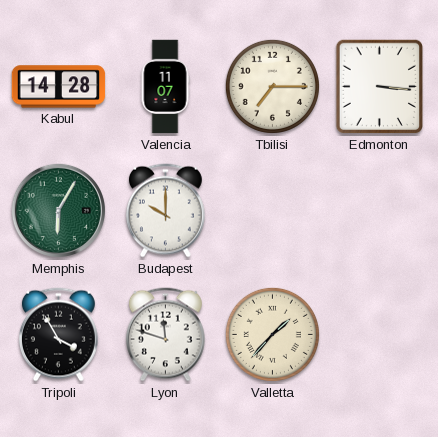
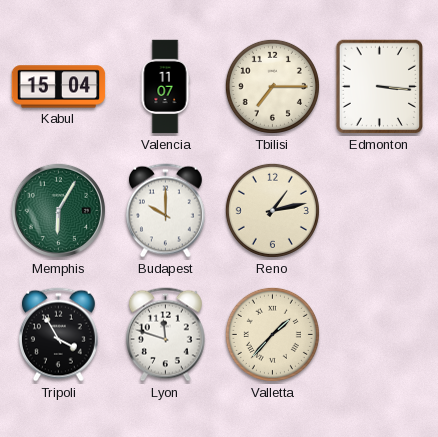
Kabul: 14:28 -> 15:04
Reno: none -> 1:13
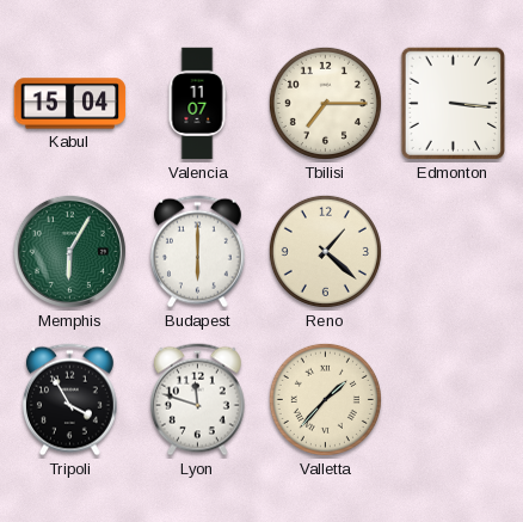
Budapest: 10:00 -> 6:00
Reno: 1:13 -> 1:22
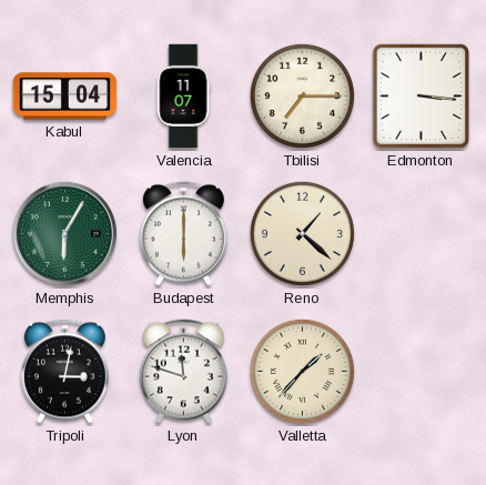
Tripoli: 3:55 -> 3:02
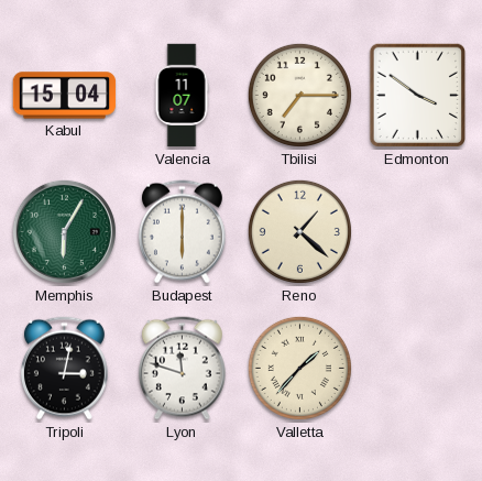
Edmonton: 3:16 -> 3:51
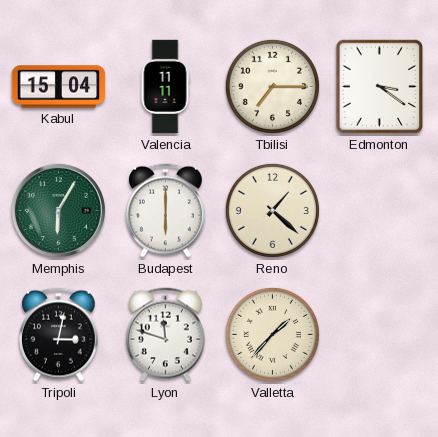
Valencia: 11:07 -> 11:11
Edmonton: 3:51 -> 3:21
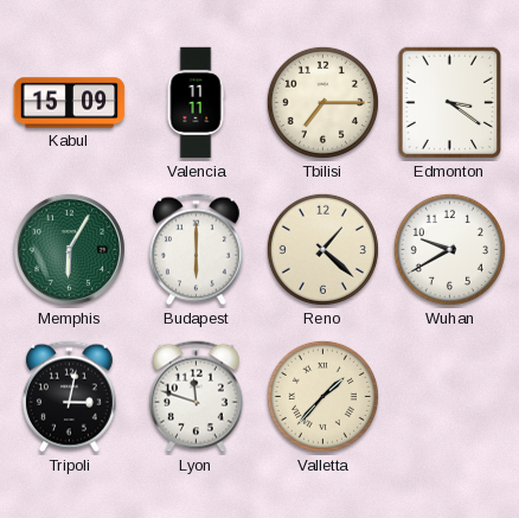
Kabul: 15:04 -> 15:09
Wuhan: none -> 9:40
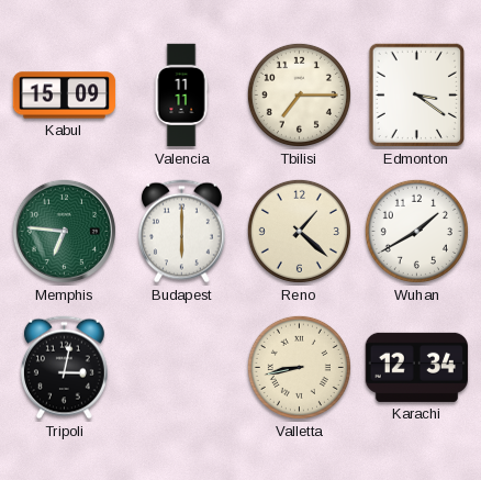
Memphis: 6:05 -> 6:46
Wuhan: 9:40 -> 1:40
Lyon: 11:48 -> none
Valletta: 1:37 -> 8:43
Karachi: none -> 12:34
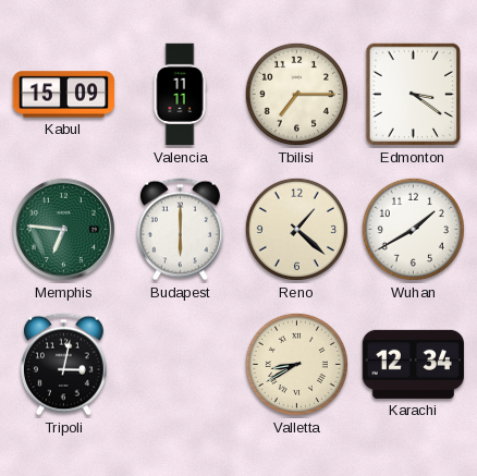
Valletta: 8:43 -> 8:40
